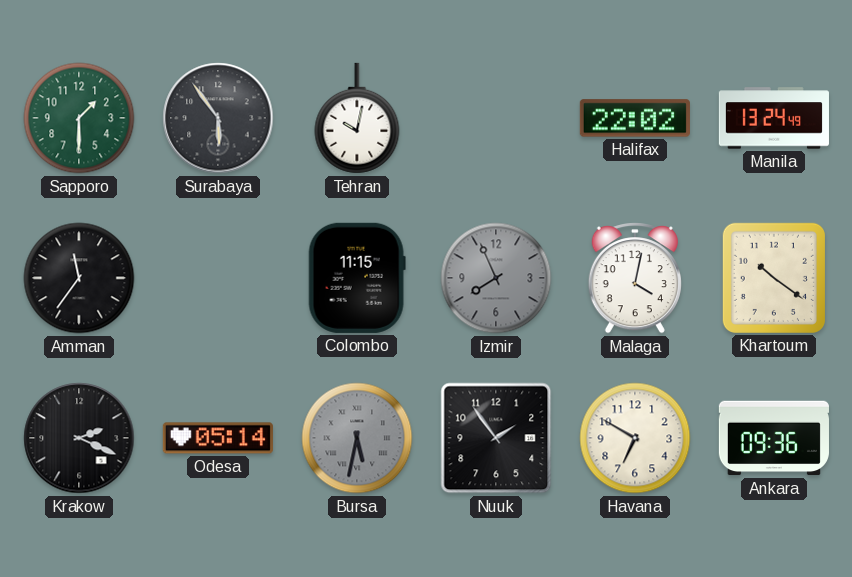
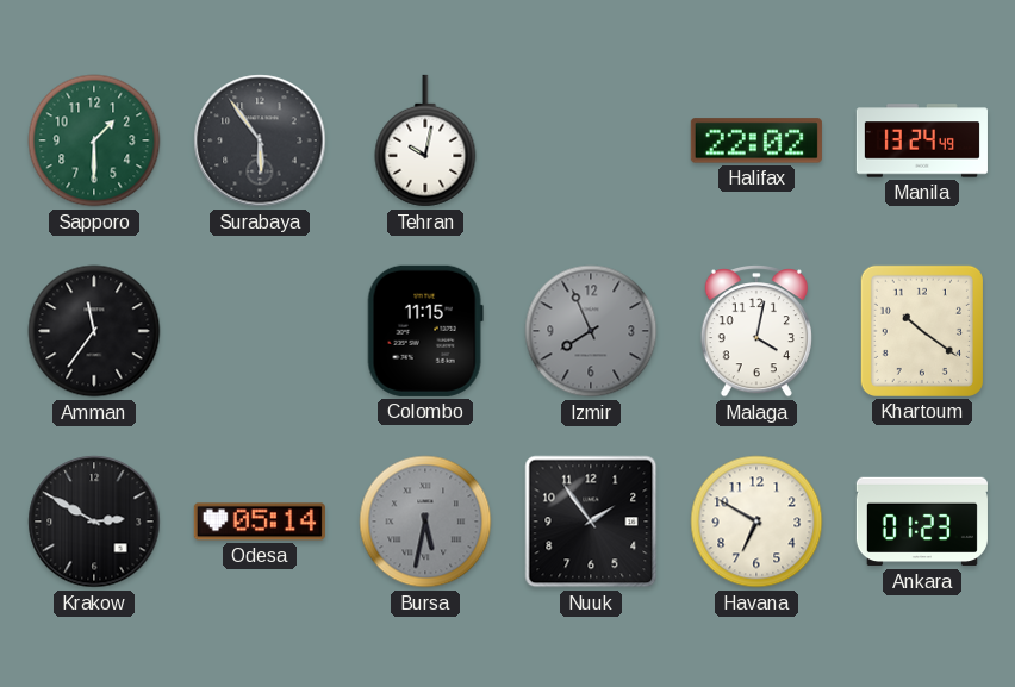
Krakow: 2:19 -> 2:50
Ankara: 09:36 -> 01:23
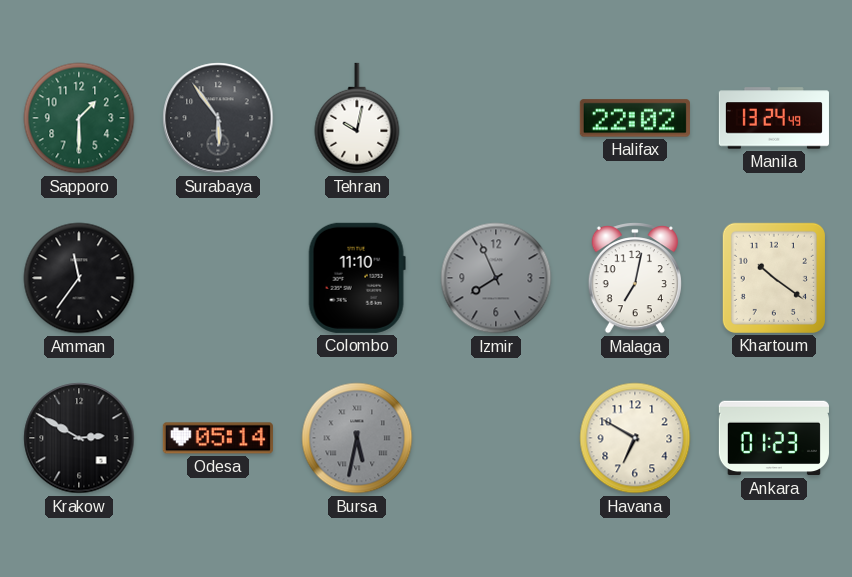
Colombo: 11:15 -> 11:10
Malaga: 4:02 -> 7:02
Nuuk: 1:54 -> none
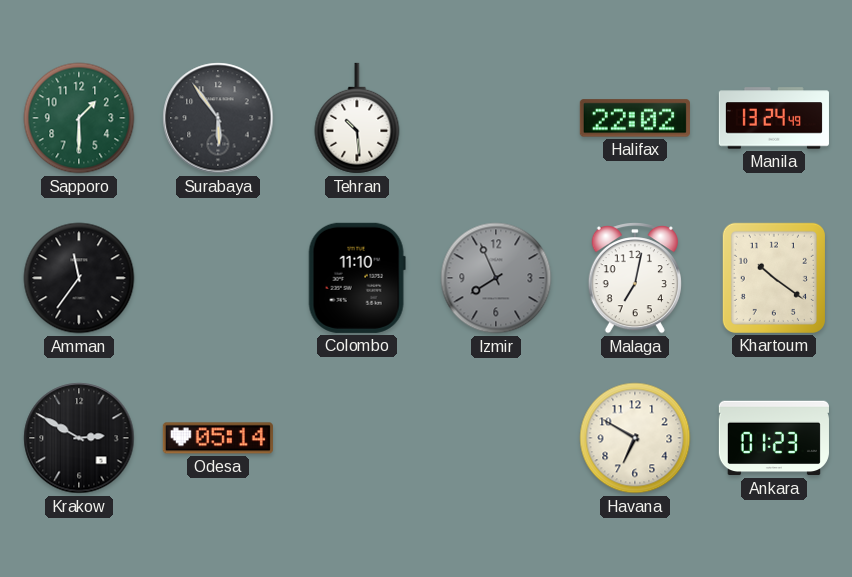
Tehran: 10:02 -> 10:29
Bursa: 5:32 -> none
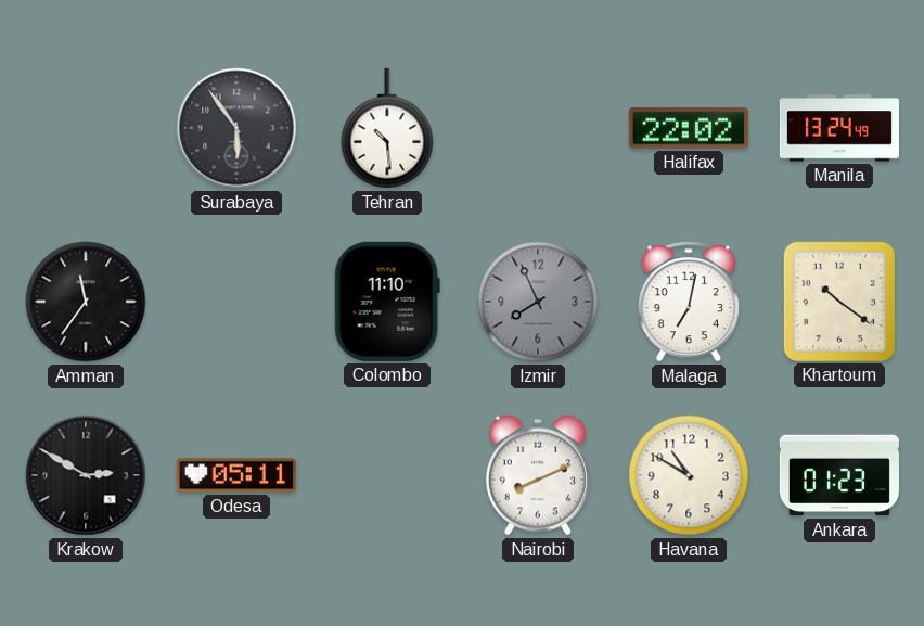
Sapporo: 1:30 -> none
Odesa: 05:14 -> 05:11
Nairobi: none -> 8:11
Havana: 6:50 -> 10:50
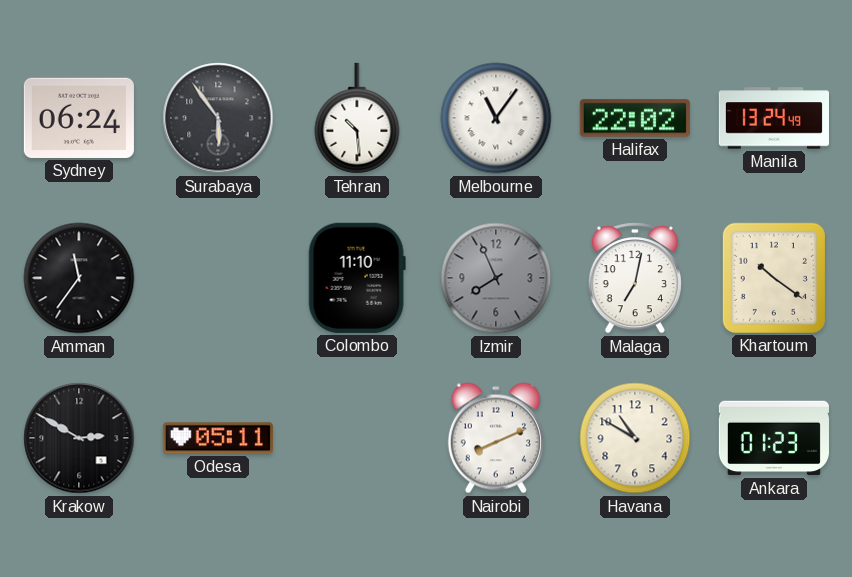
Sydney: none -> 06:24
Melbourne: none -> 11:06
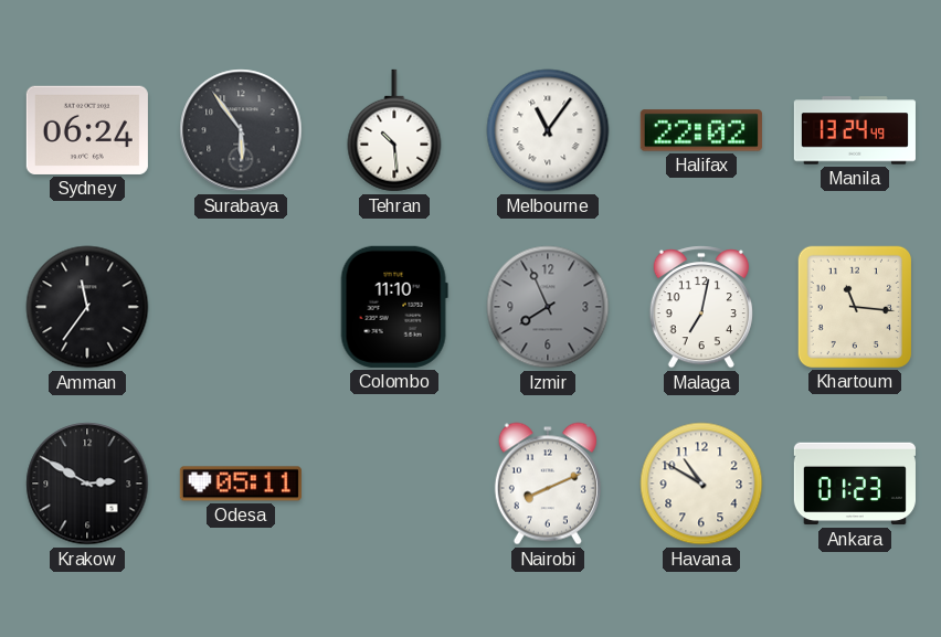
Khartoum: 10:21 -> 11:16
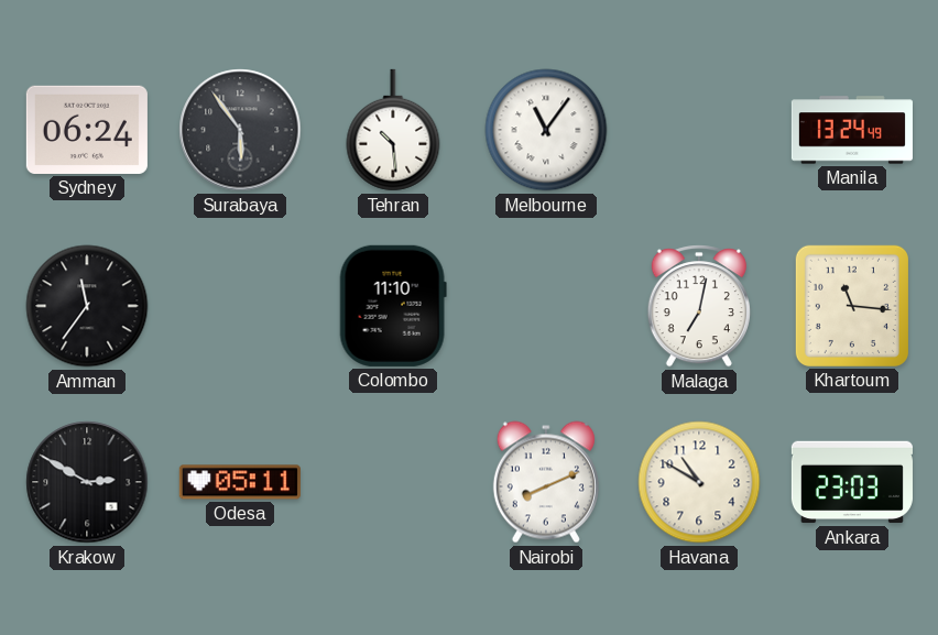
Halifax: 22:02 -> none
Izmir: 7:56 -> none
Ankara: 01:23 -> 23:03
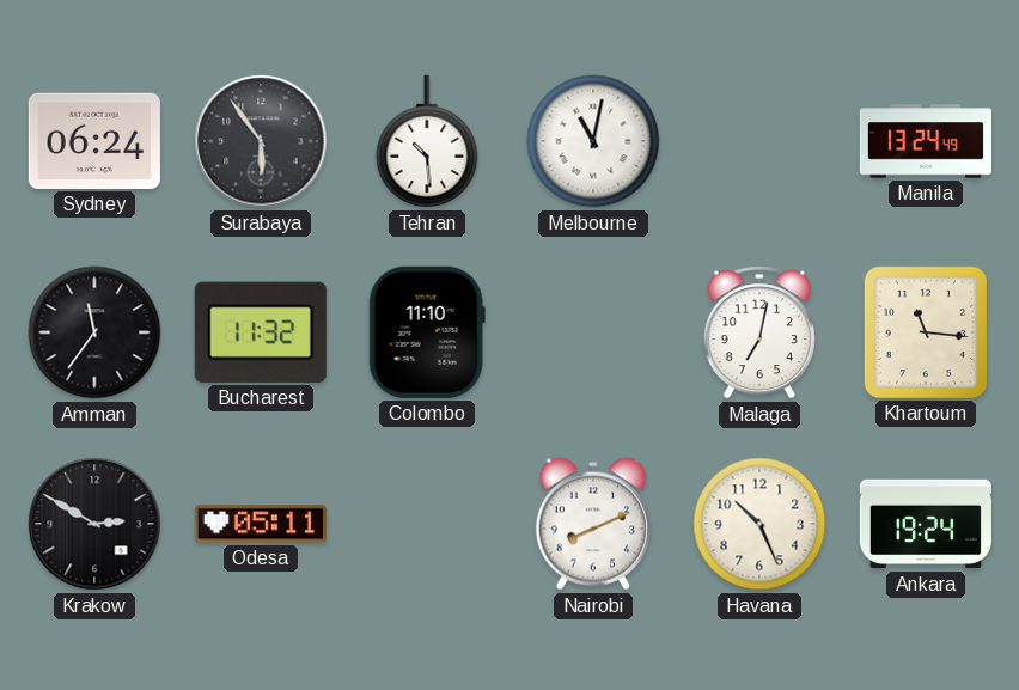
Melbourne: 11:06 -> 11:02
Bucharest: none -> 11:32
Havana: 10:50 -> 10:26
Ankara: 23:03 -> 19:24
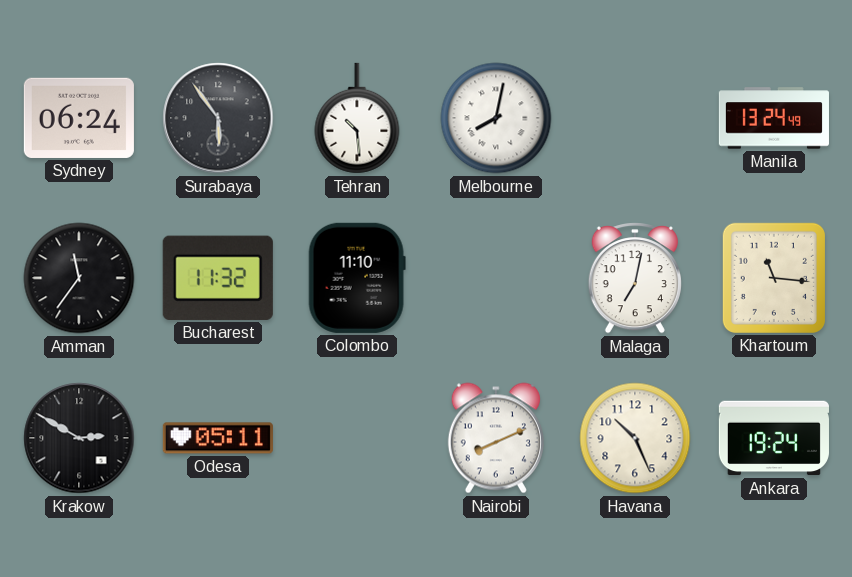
Melbourne: 11:02 -> 8:02
